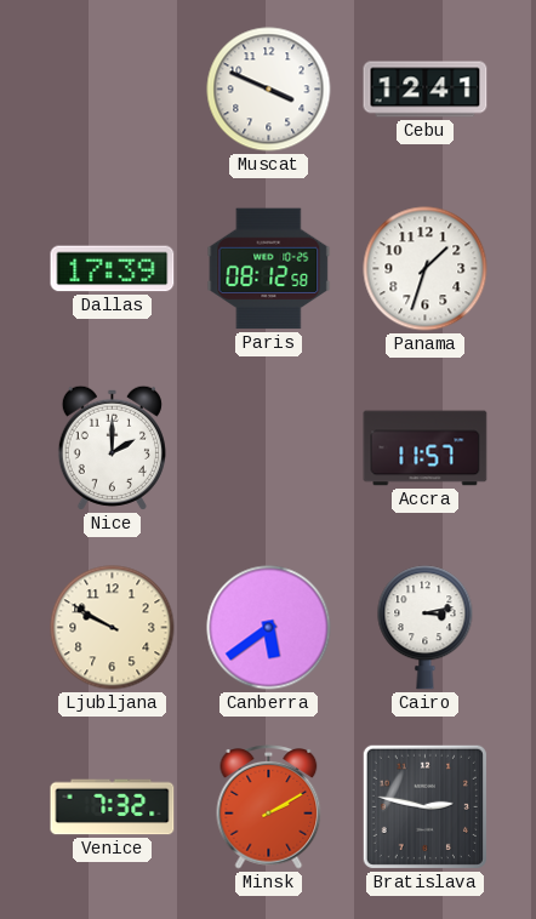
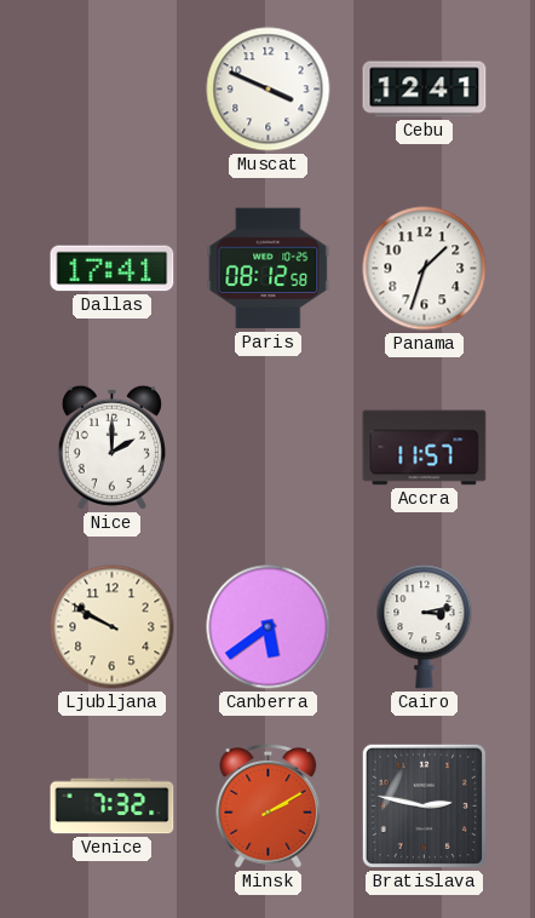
Dallas: 17:39 -> 17:41
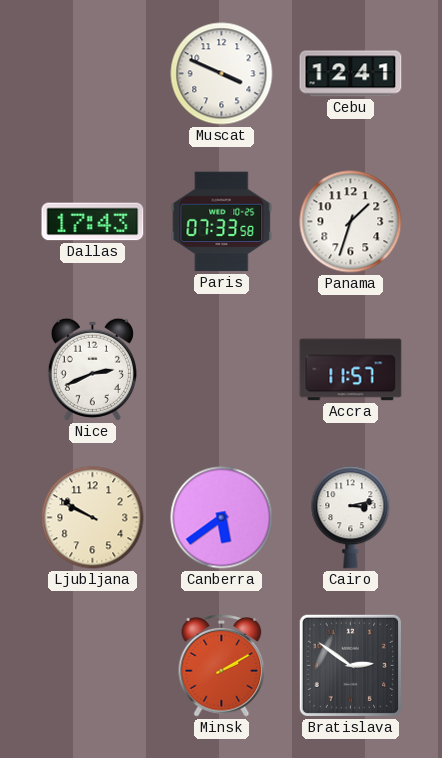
Dallas: 17:41 -> 17:43
Paris: 08:12 -> 07:33
Nice: 2:00 -> 2:41
Venice: 7:32 -> none
Bratislava: 2:47 -> 2:51
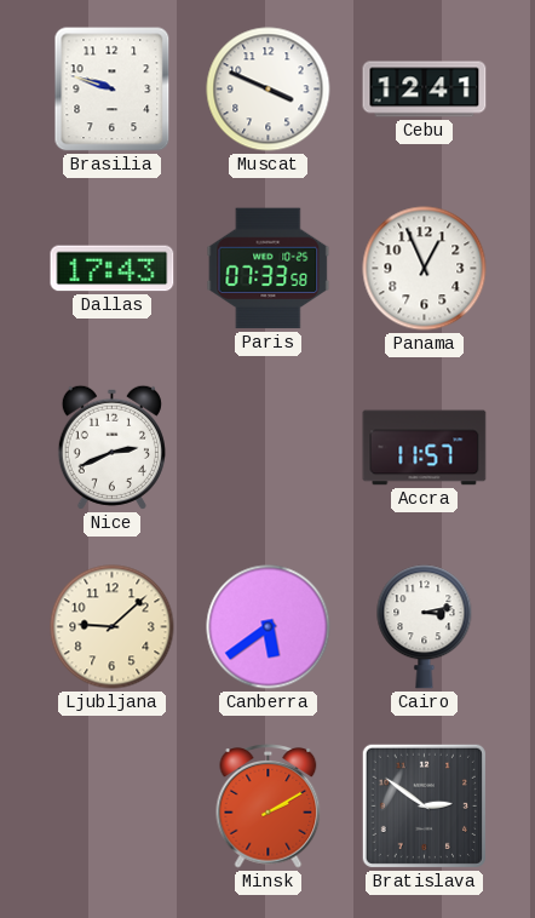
Brasilia: none -> 9:48
Panama: 1:33 -> 12:56
Ljubljana: 9:50 -> 9:08
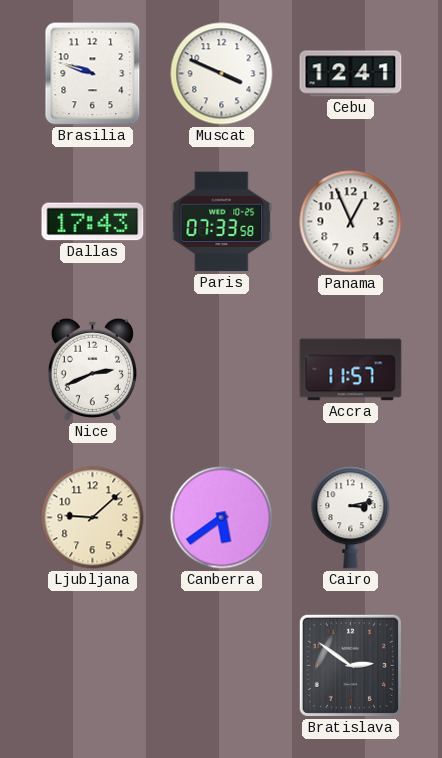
Minsk: 2:10 -> none
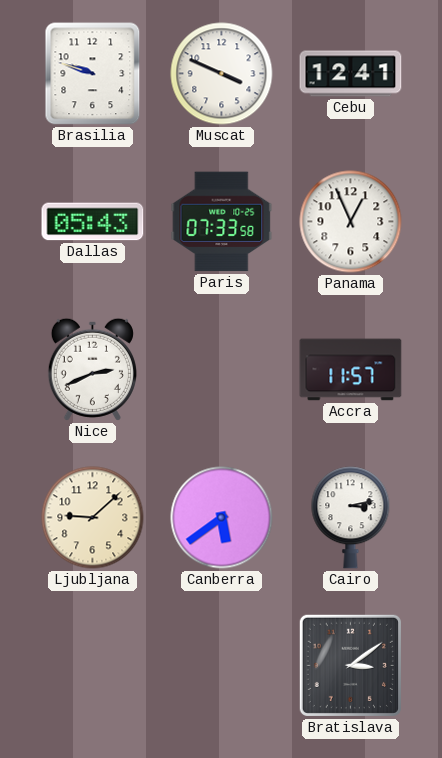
Dallas: 17:43 -> 05:43
Bratislava: 2:51 -> 3:09
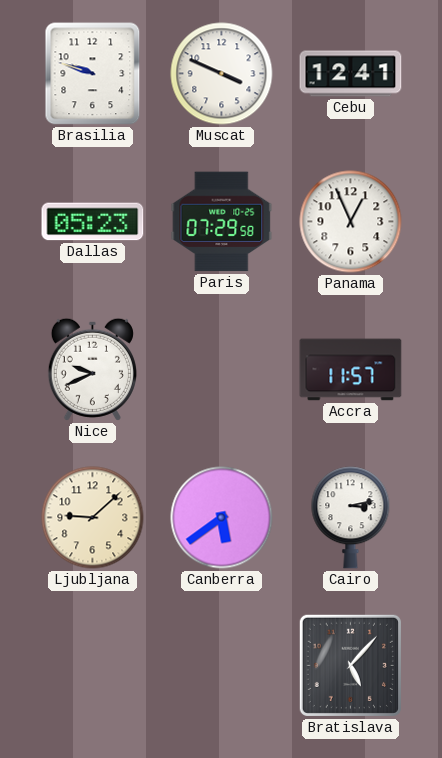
Dallas: 05:43 -> 05:23
Paris: 07:33 -> 07:29
Nice: 2:41 -> 9:41
Bratislava: 3:09 -> 5:07
